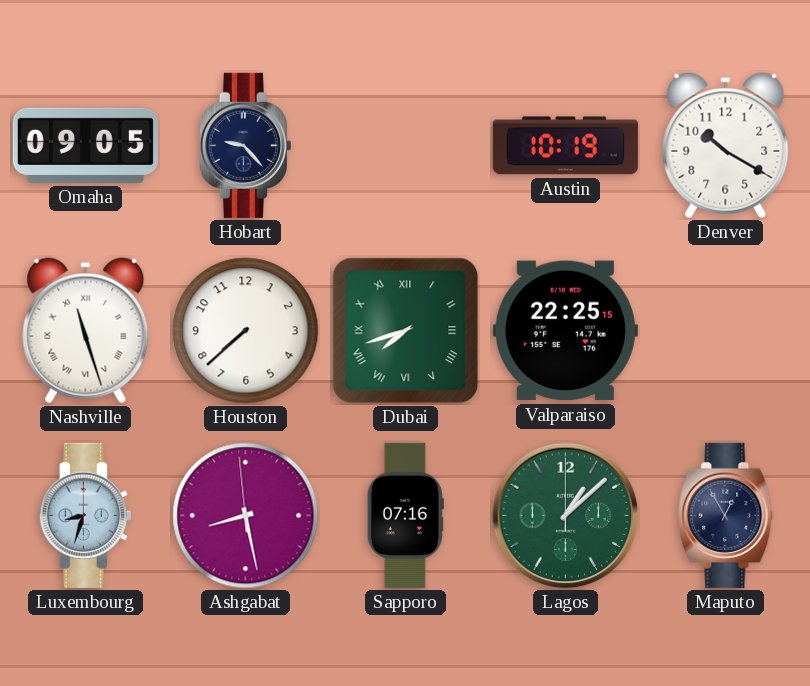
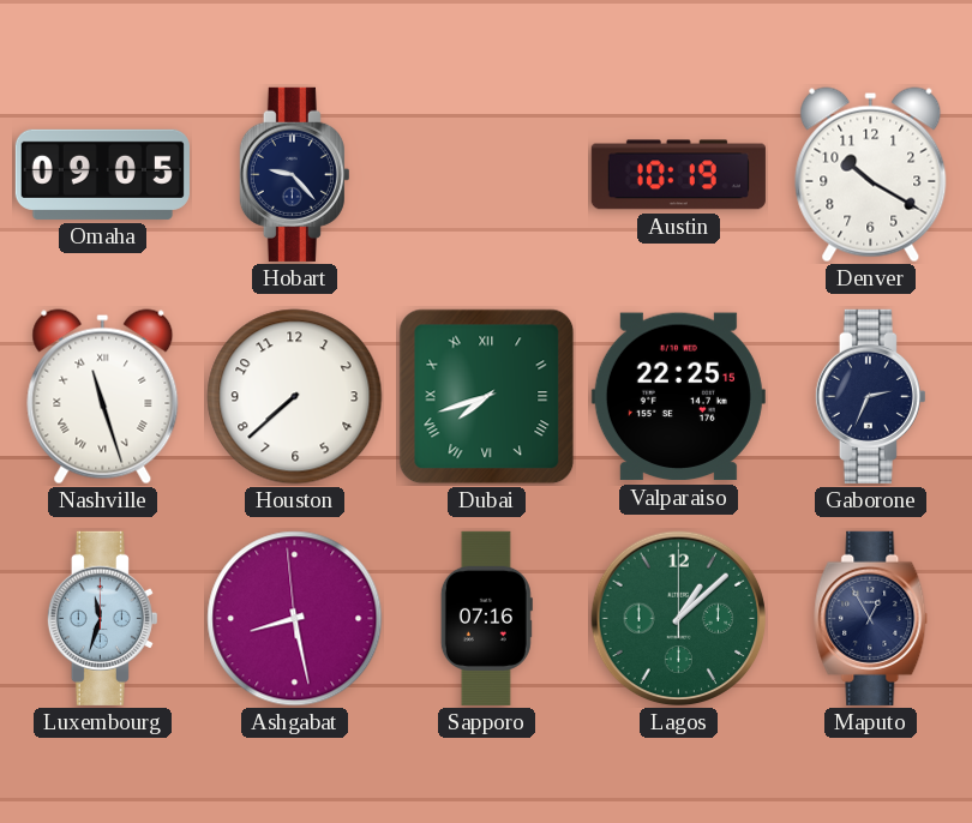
Gaborone: none -> 2:34
Luxembourg: 8:33 -> 11:33
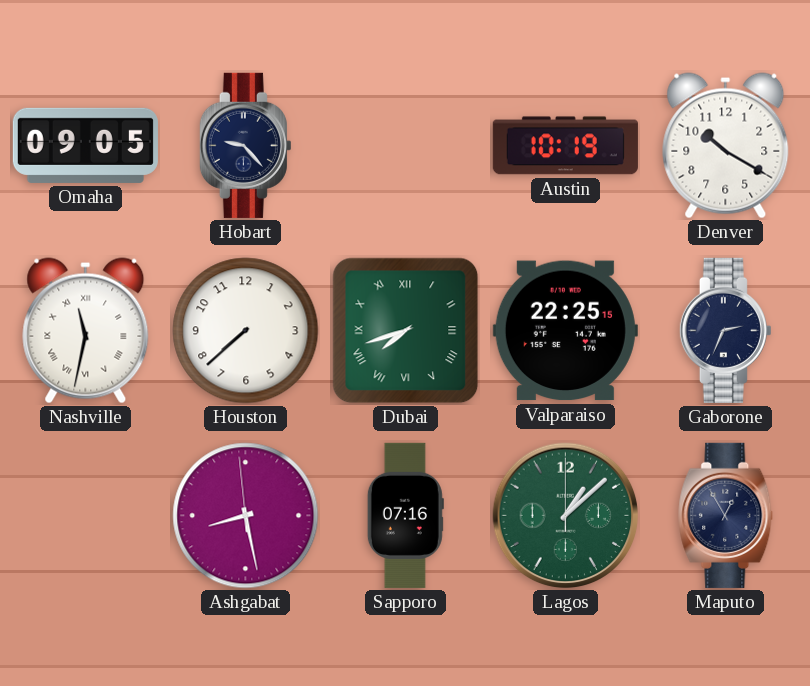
Nashville: 11:27 -> 11:32
Luxembourg: 11:33 -> none
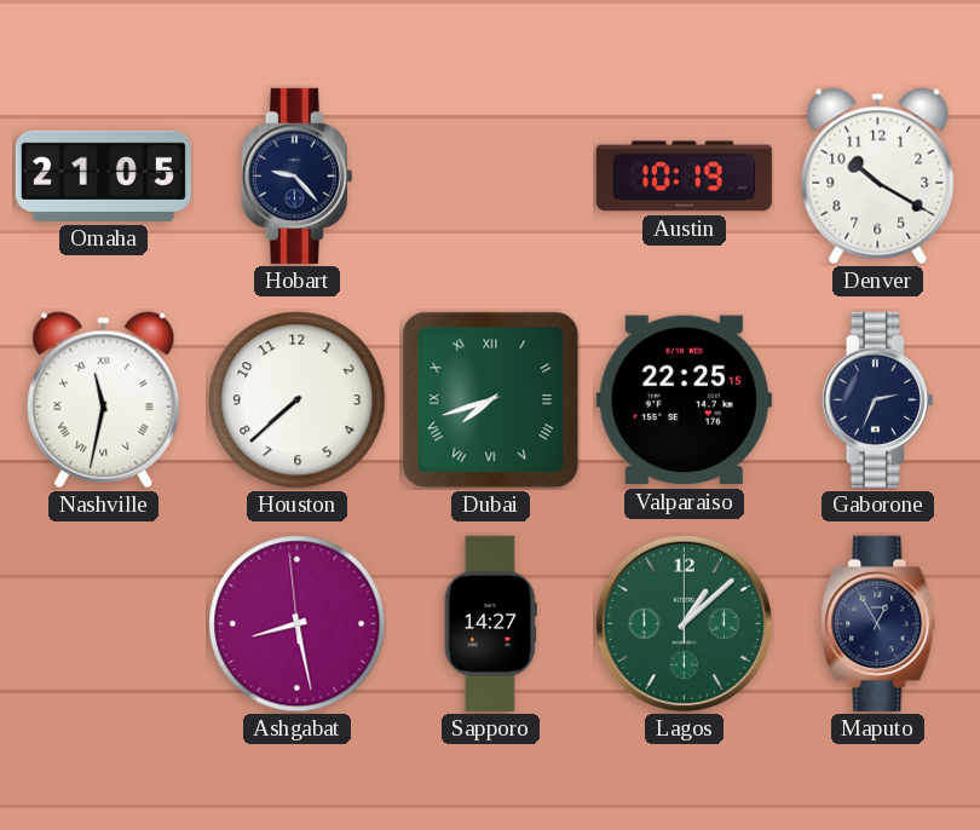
Omaha: 09:05 -> 21:05
Sapporo: 07:16 -> 14:27
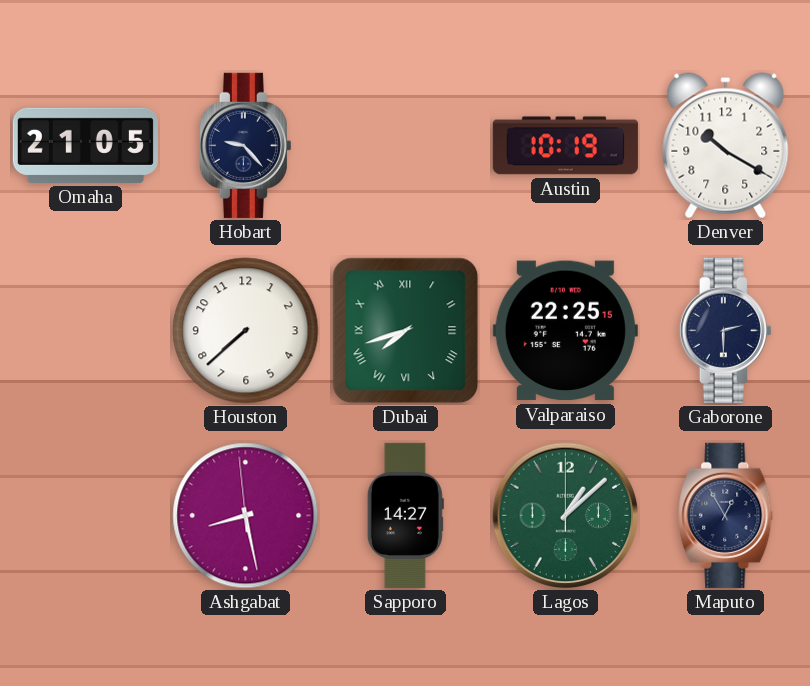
Nashville: 11:32 -> none
Gaborone: 2:34 -> 2:30
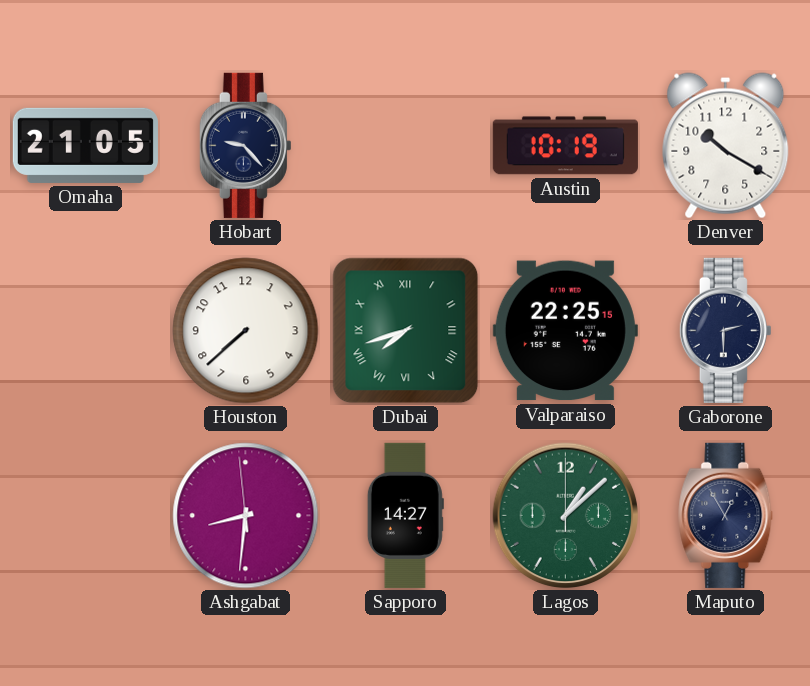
Ashgabat: 8:27 -> 8:30
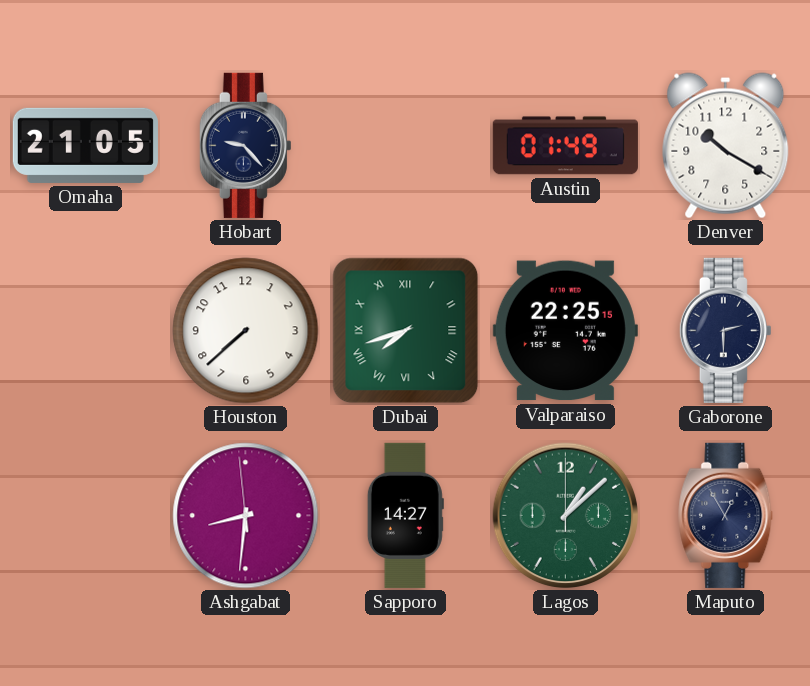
Austin: 10:19 -> 01:49
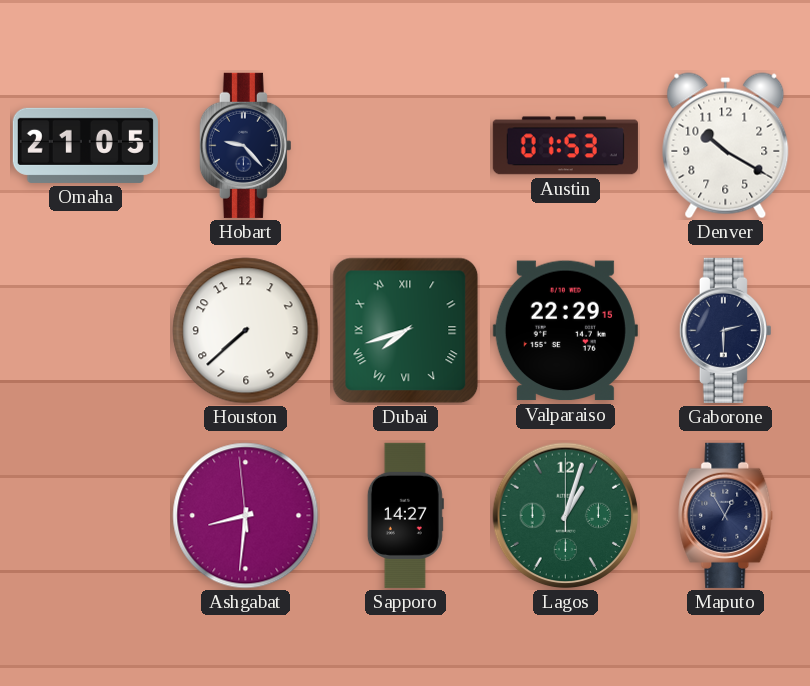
Austin: 01:49 -> 01:53
Valparaiso: 22:25 -> 22:29
Lagos: 1:08 -> 1:03
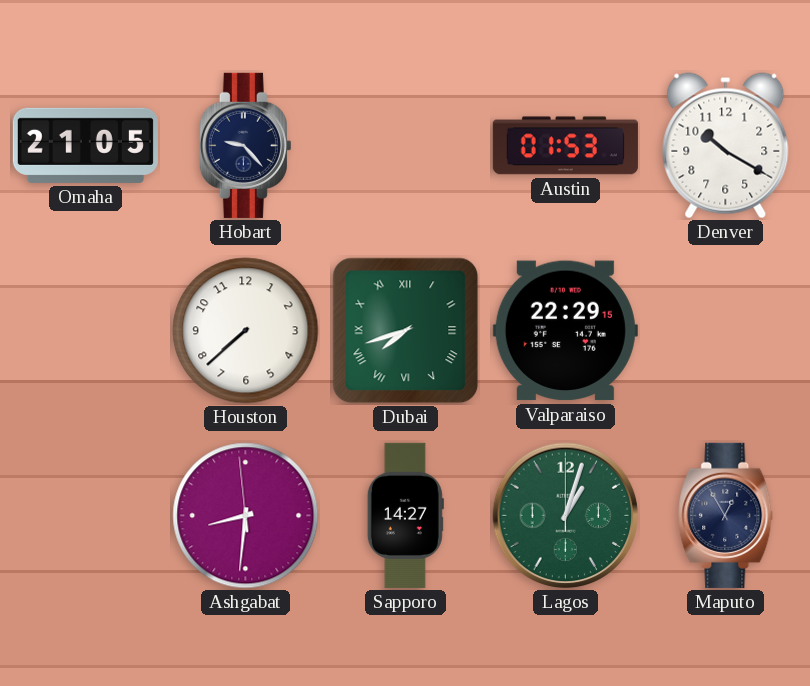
Gaborone: 2:30 -> none
